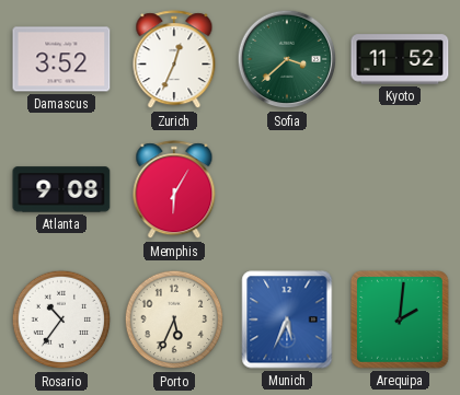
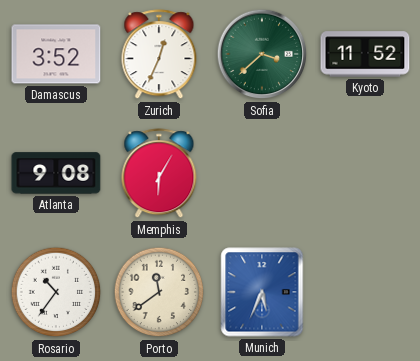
Porto: 5:34 -> 11:39
Arequipa: 2:01 -> none
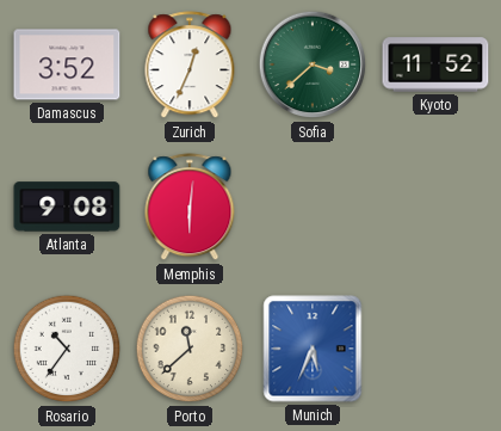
Memphis: 6:05 -> 6:01
Porto: 11:39 -> 11:38
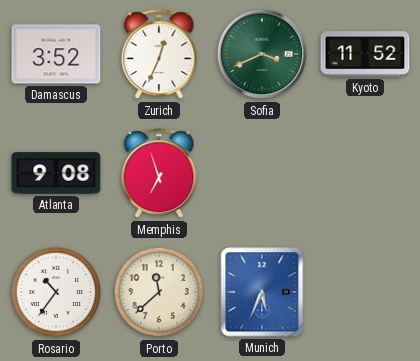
Sofia: 3:38 -> 3:41
Memphis: 6:01 -> 6:57
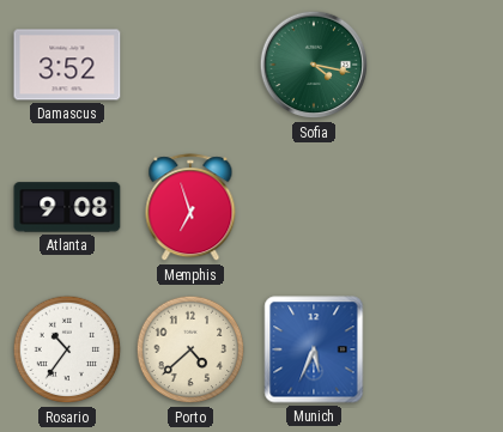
Zurich: 12:34 -> none
Sofia: 3:41 -> 4:17
Kyoto: 11:52 -> none
Porto: 11:38 -> 4:38
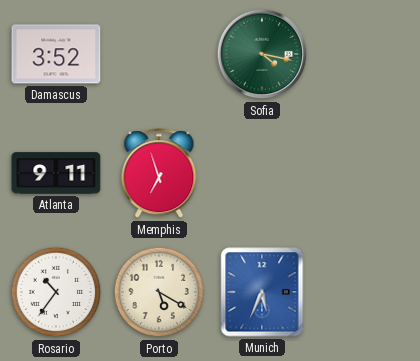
Atlanta: 9:08 -> 9:11
Porto: 4:38 -> 5:20
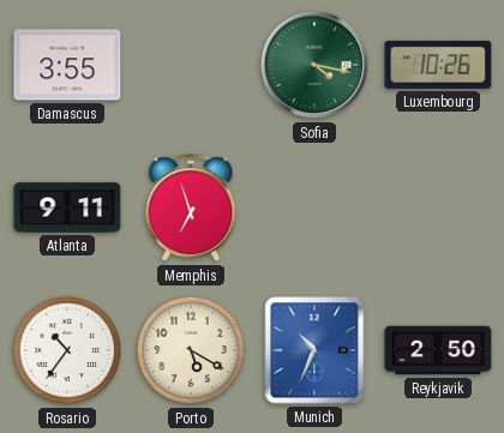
Damascus: 3:52 -> 3:55
Luxembourg: none -> 10:26
Munich: 5:34 -> 10:34
Reykjavik: none -> 2:50
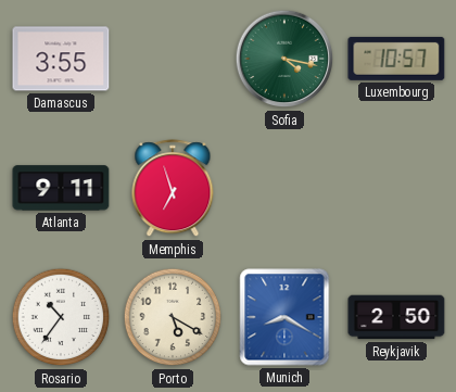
Luxembourg: 10:26 -> 10:57
Munich: 10:34 -> 8:20
